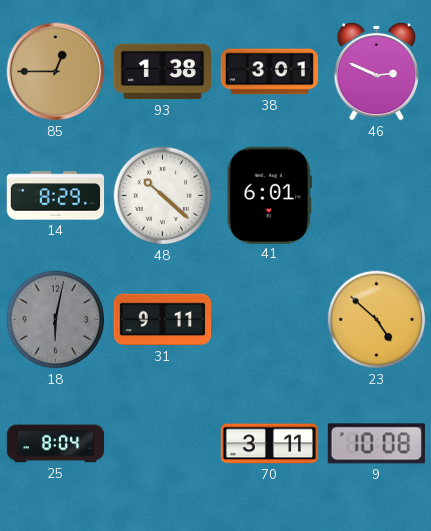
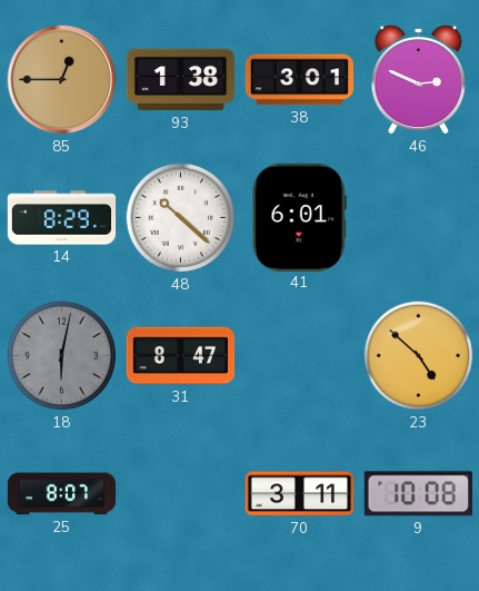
31: 9:11 -> 8:47
25: 8:04 -> 8:07
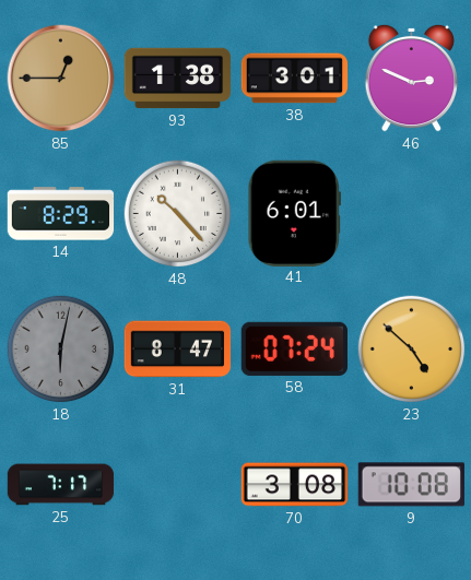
48: 10:22 -> 10:23
58: none -> 07:24
25: 8:07 -> 7:17
70: 3:11 -> 3:08
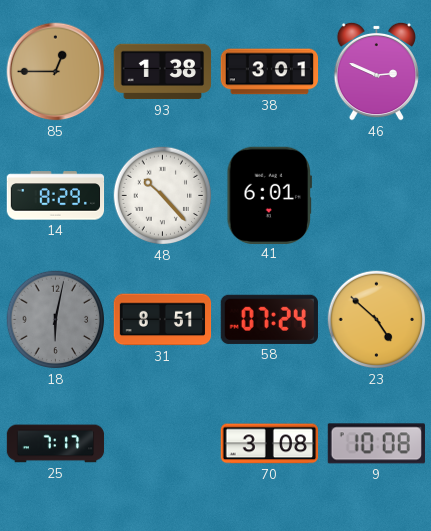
31: 8:47 -> 8:51
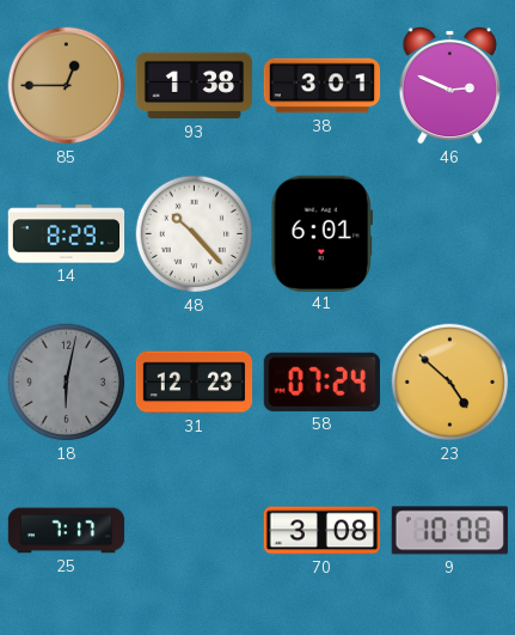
31: 8:51 -> 12:23
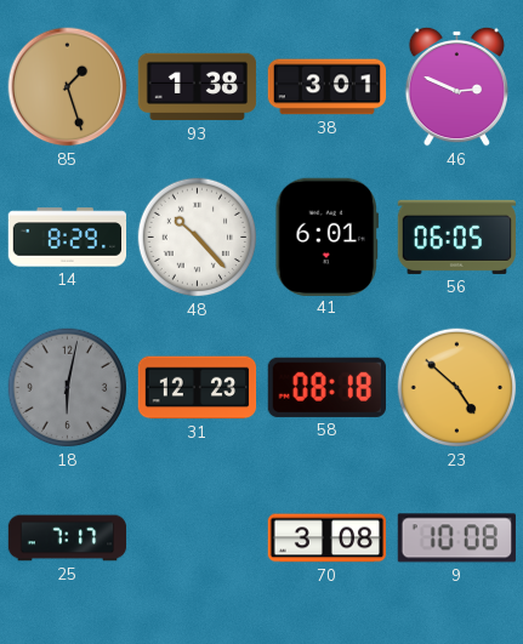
85: 12:45 -> 1:27
56: none -> 06:05
58: 07:24 -> 08:18
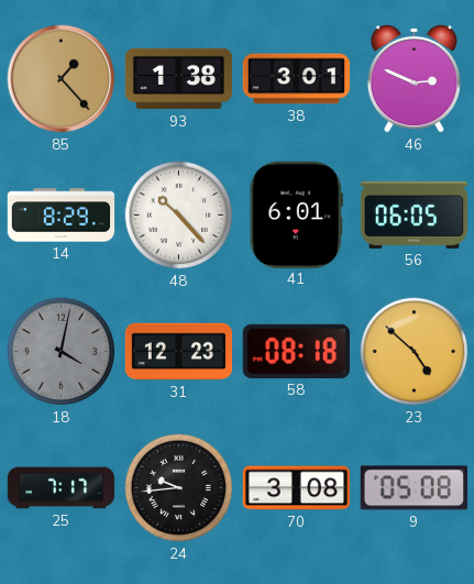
85: 1:27 -> 1:23
18: 6:02 -> 4:02
24: none -> 9:44
9: 10:08 -> 05:08
